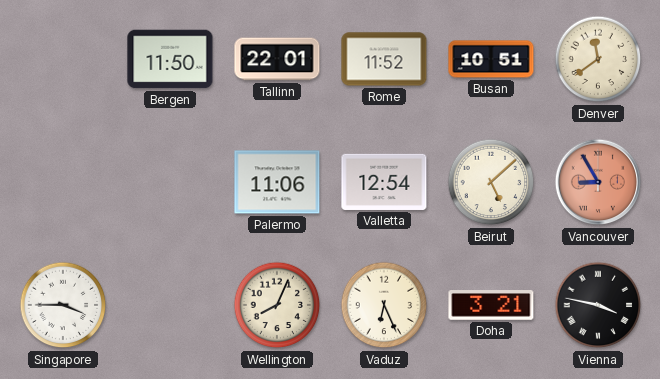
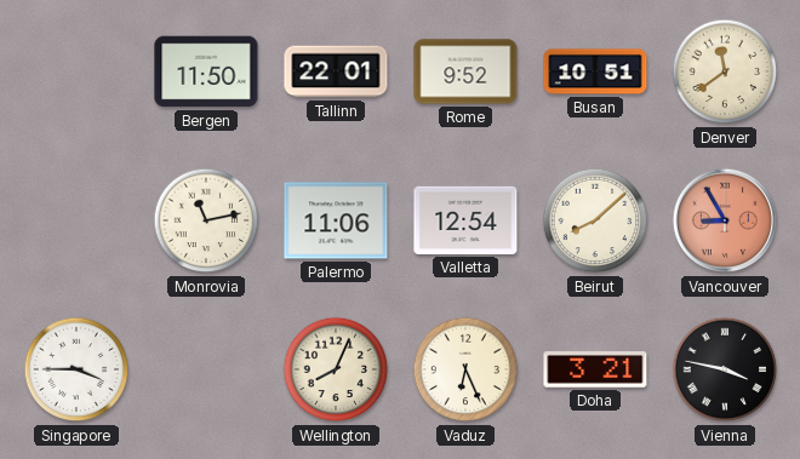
Rome: 11:52 -> 9:52
Monrovia: none -> 11:13
Beirut: 5:08 -> 8:08
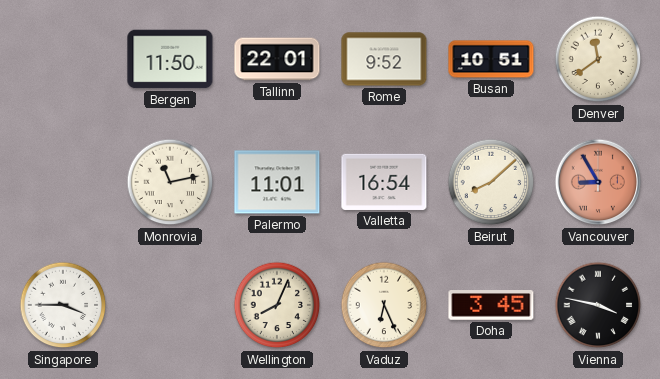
Palermo: 11:06 -> 11:01
Valletta: 12:54 -> 16:54
Doha: 3:21 -> 3:45
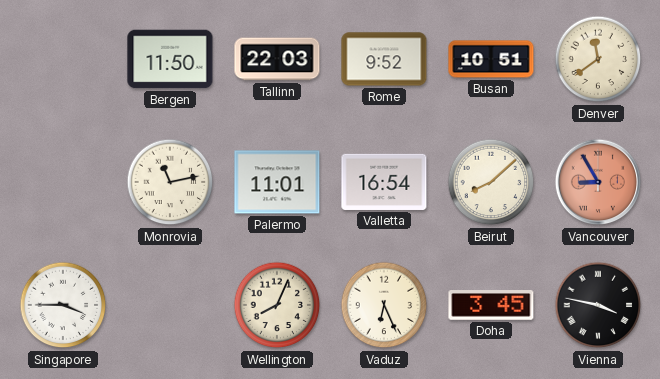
Tallinn: 22:01 -> 22:03
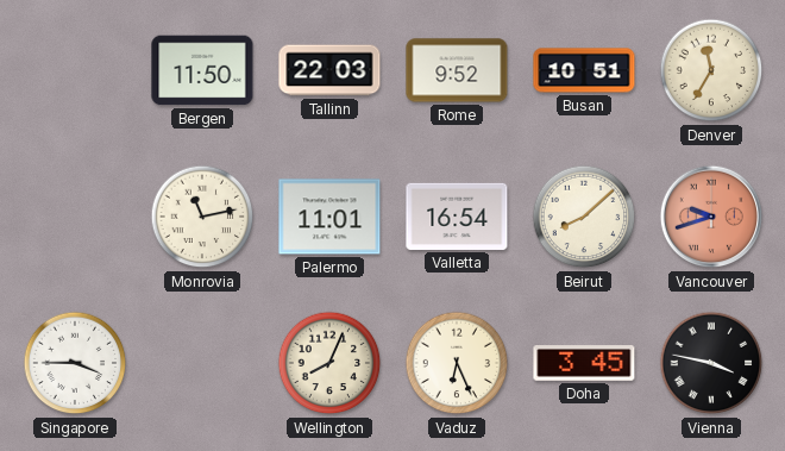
Denver: 11:39 -> 11:35
Vancouver: 8:55 -> 9:42
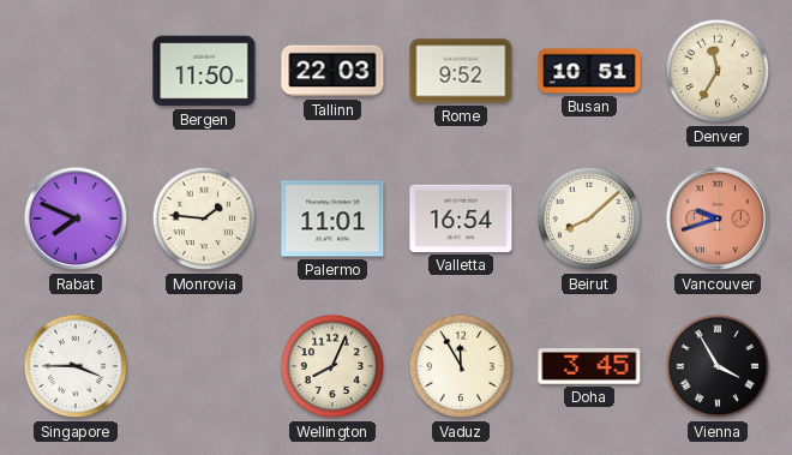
Rabat: none -> 7:49
Monrovia: 11:13 -> 1:46
Vaduz: 6:26 -> 11:55
Vienna: 3:47 -> 3:55
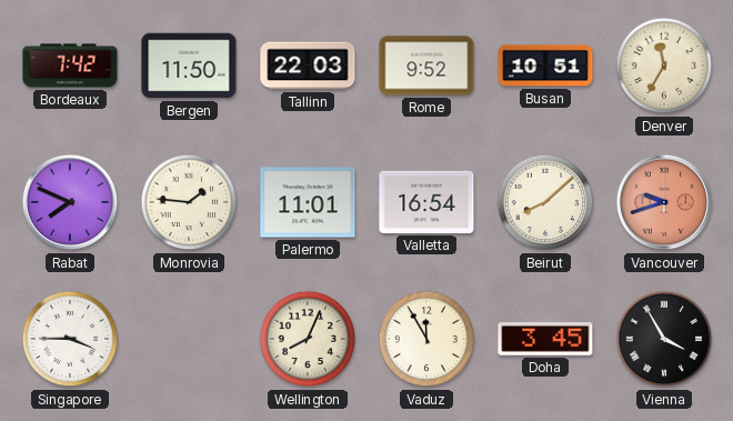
Bordeaux: none -> 7:42
